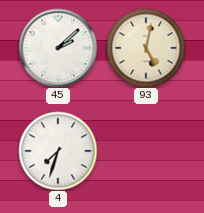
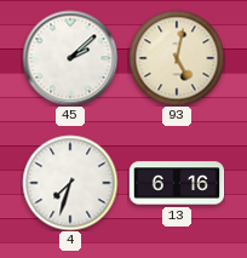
13: none -> 6:16
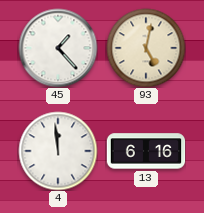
45: 2:08 -> 1:23
4: 7:33 -> 11:59
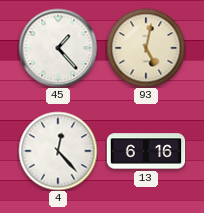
4: 11:59 -> 12:23
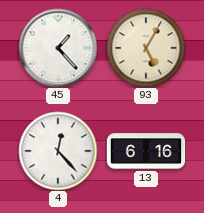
93: 5:02 -> 5:05
